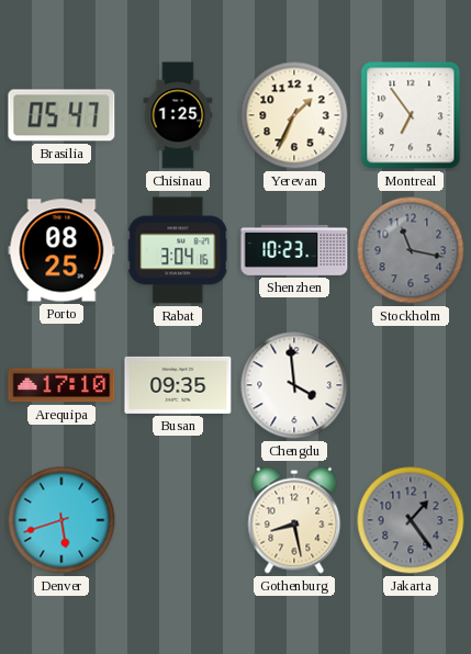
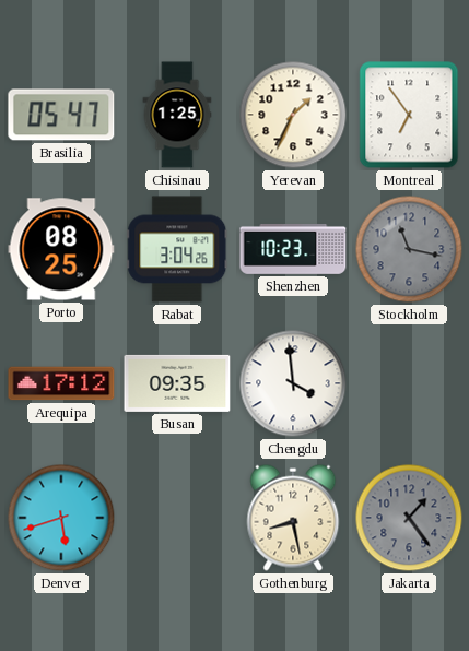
Rabat: 3:04:16 -> 3:04:26
Arequipa: 17:10 -> 17:12
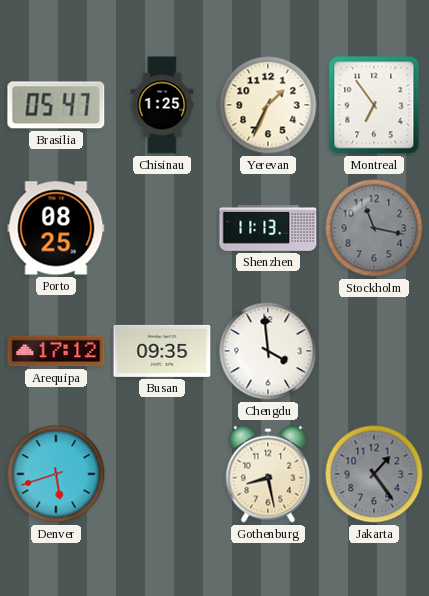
Rabat: 3:04 -> none
Shenzhen: 10:23 -> 11:13
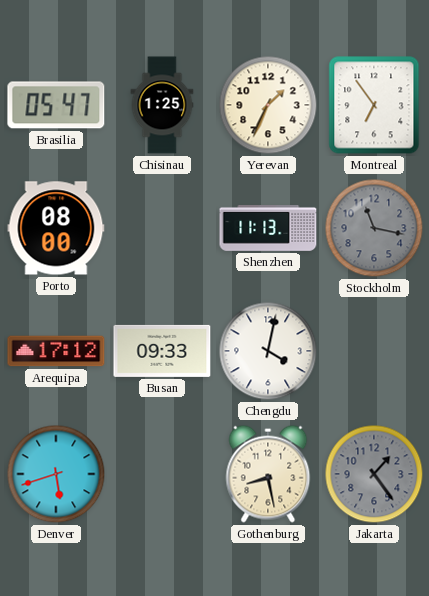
Porto: 08:25 -> 08:00
Busan: 09:35 -> 09:33
Chengdu: 3:59 -> 4:02
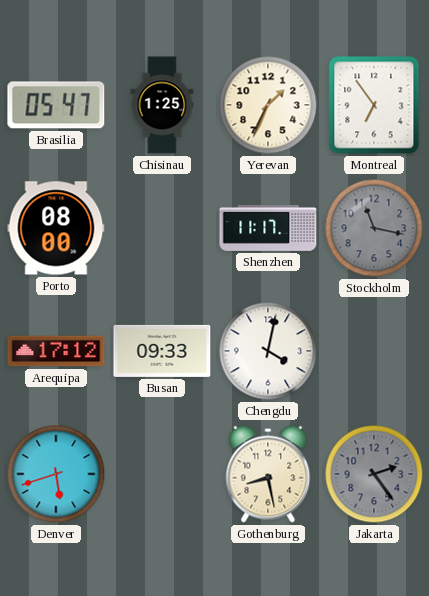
Shenzhen: 11:13 -> 11:17
Jakarta: 1:24 -> 2:24
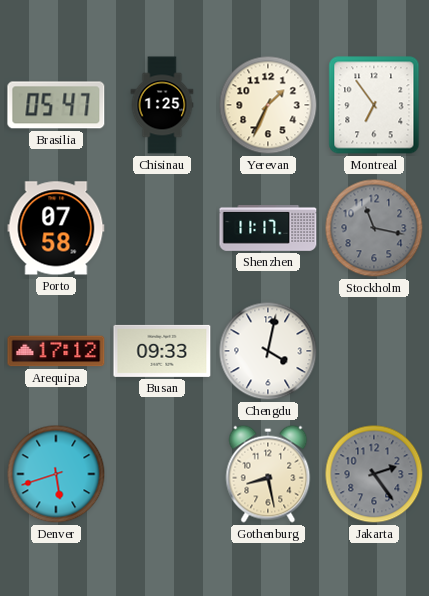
Porto: 08:00 -> 07:58
